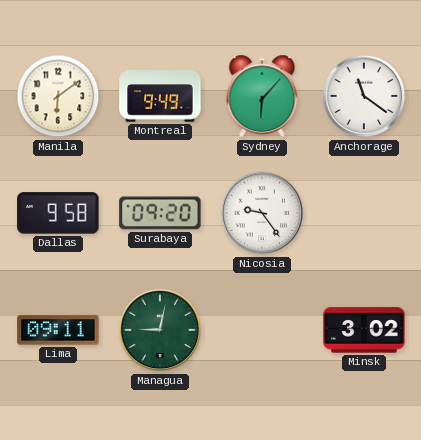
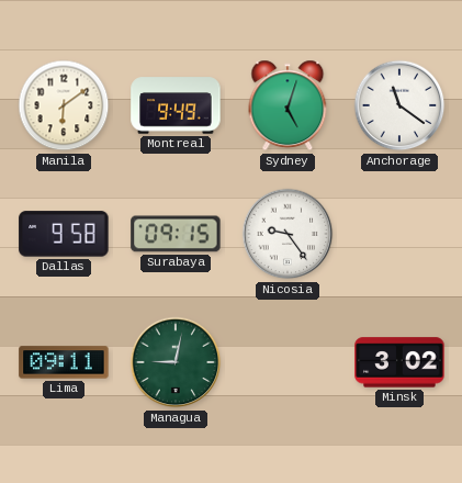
Sydney: 6:07 -> 5:03
Surabaya: 09:20 -> 09:15
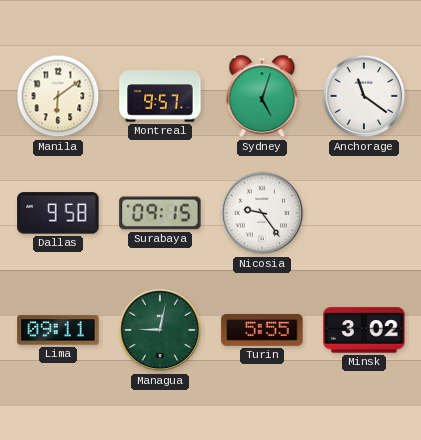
Montreal: 9:49 -> 9:57
Turin: none -> 5:55
